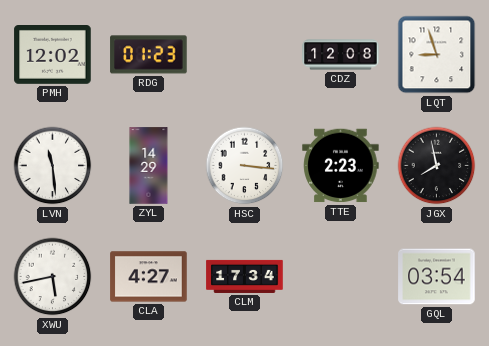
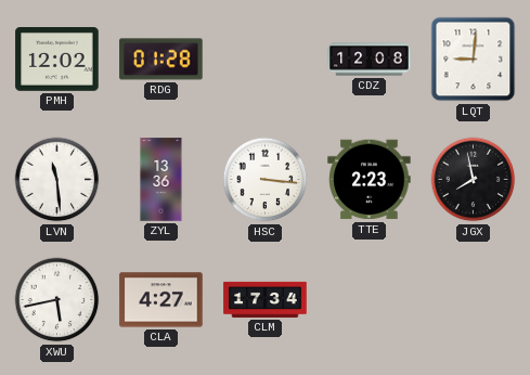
RDG: 01:23 -> 01:28
LQT: 8:57 -> 9:01
ZYL: 14:29 -> 13:36
GQL: 03:54 -> none
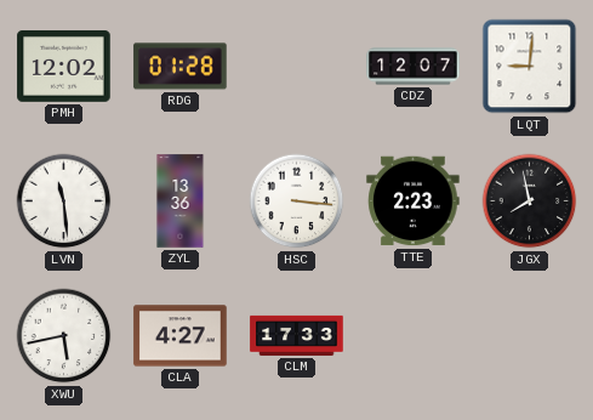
CDZ: 12:08 -> 12:07
CLM: 17:34 -> 17:33
